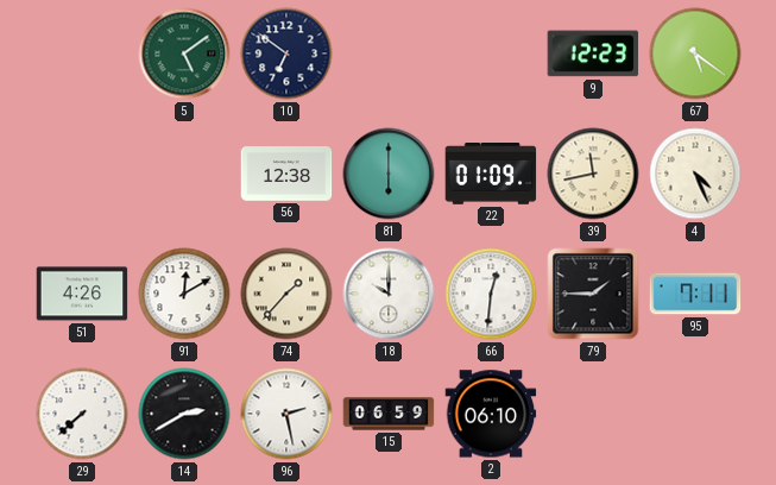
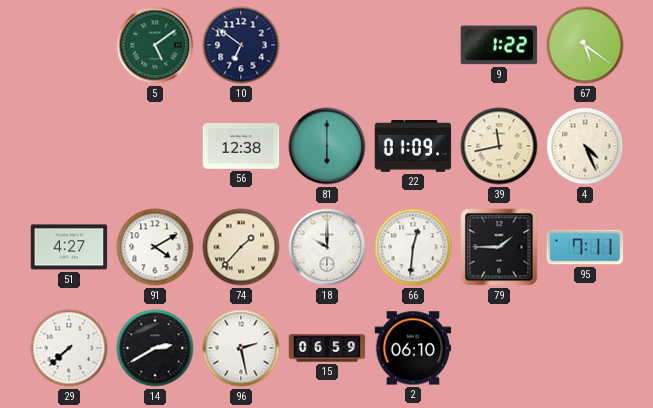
9: 12:23 -> 1:22
51: 4:26 -> 4:27
91: 12:10 -> 4:10
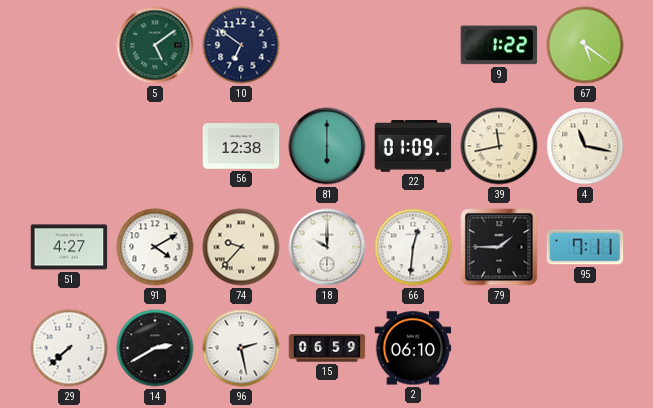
4: 4:26 -> 11:17
74: 1:37 -> 9:37
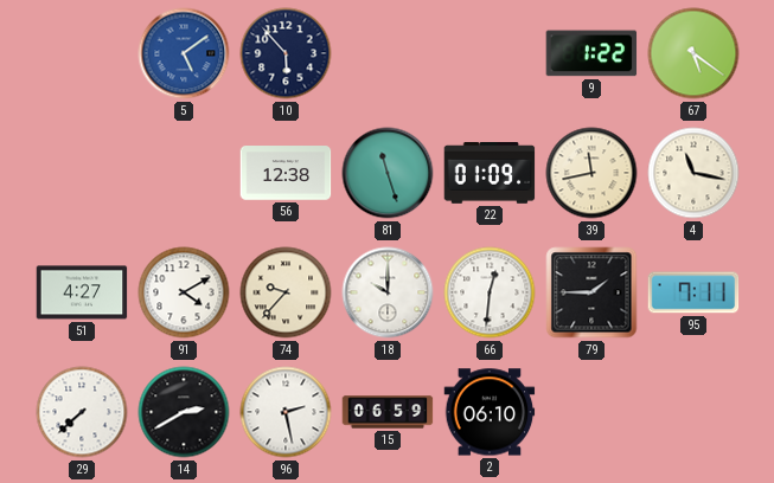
5 dial: green -> blue
10: 6:51 -> 5:53
81: 6:00 -> 11:27
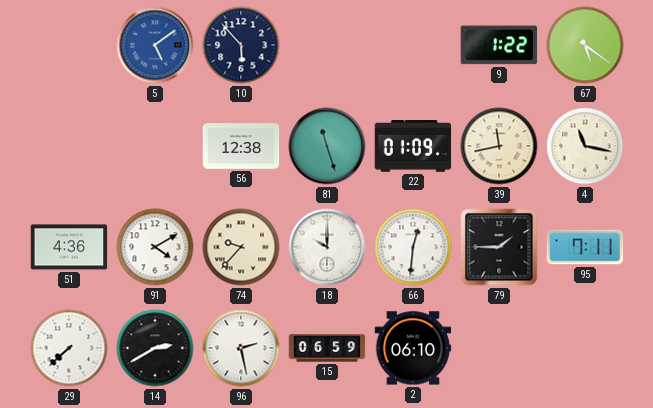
51: 4:27 -> 4:36
